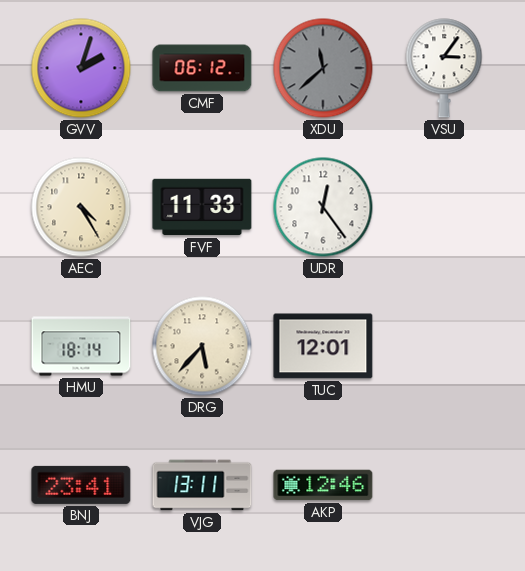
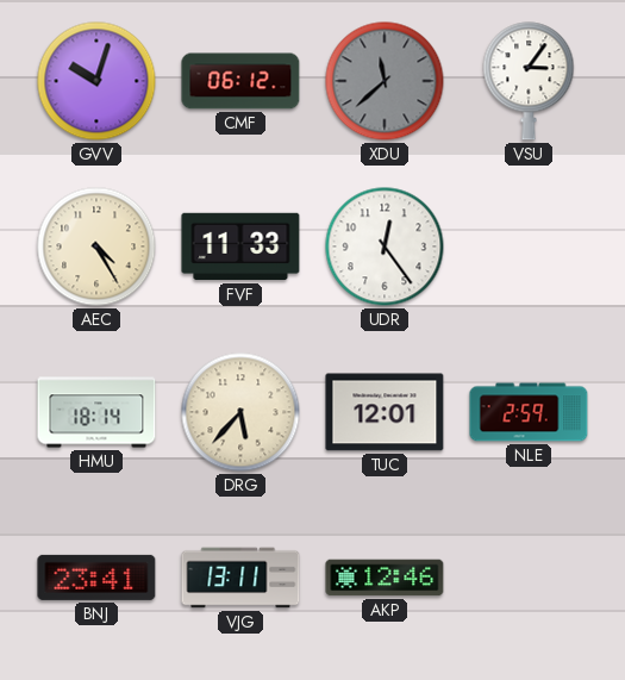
GVV: 2:03 -> 10:03
NLE: none -> 2:59
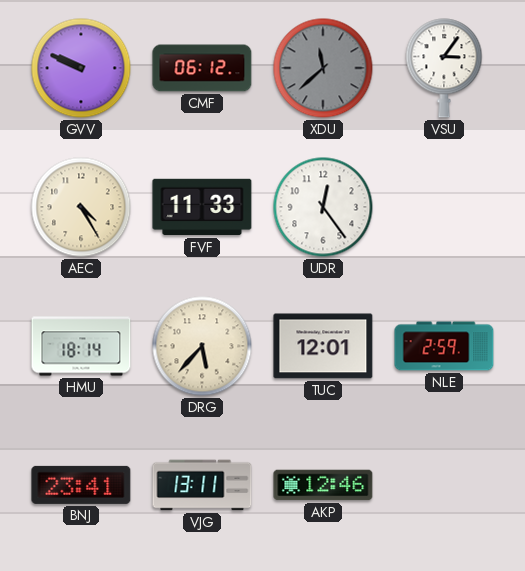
GVV: 10:03 -> 9:49
